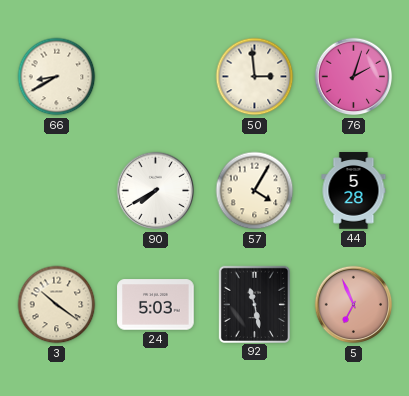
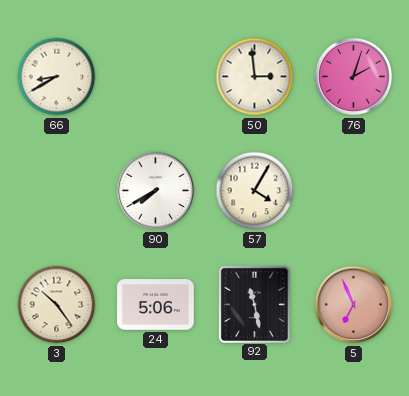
44: 5:28 -> none
3: 10:21 -> 10:24
24: 5:03 -> 5:06
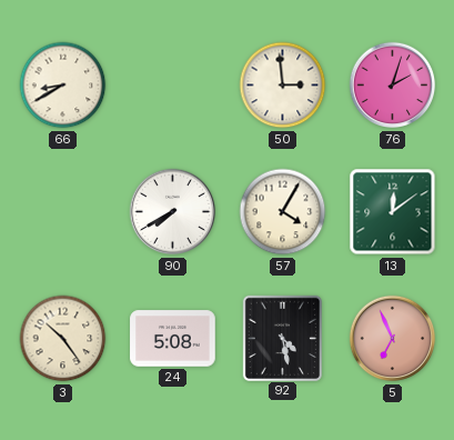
13: none -> 12:09
24: 5:06 -> 5:08
92: 11:28 -> 4:28
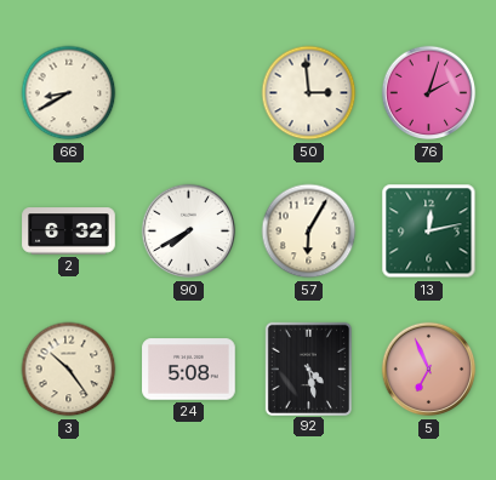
2: none -> 6:32
57: 4:05 -> 6:05
13: 12:09 -> 12:13
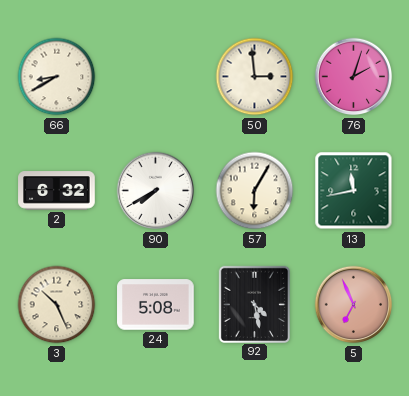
13: 12:13 -> 11:43
3: 10:24 -> 10:26
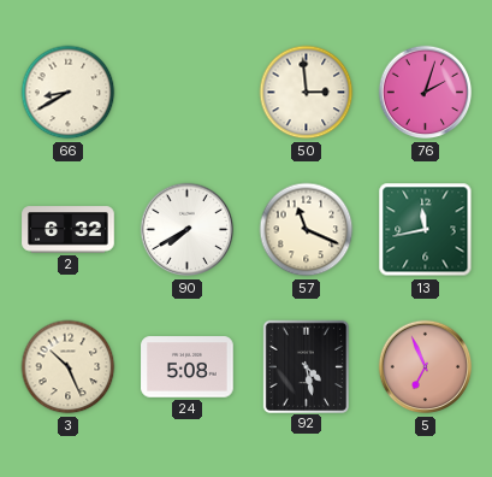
57: 6:05 -> 11:19
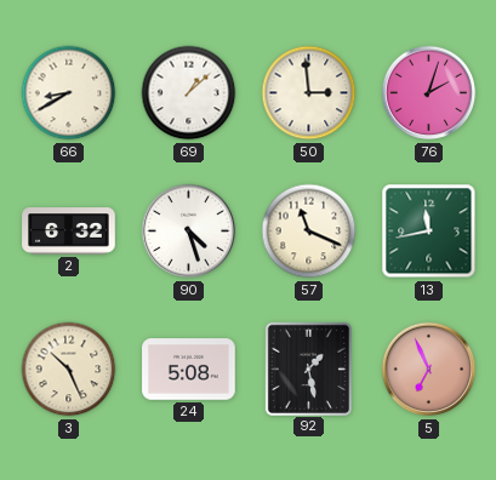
69: none -> 1:08
90: 7:40 -> 4:27
92: 4:28 -> 1:28
